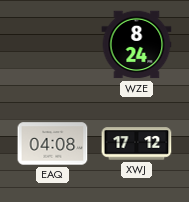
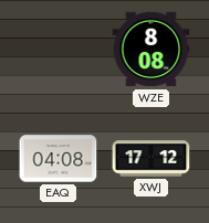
WZE: 8:24 -> 8:08
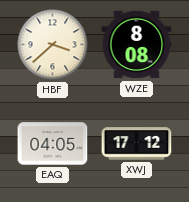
HBF: none -> 3:38
EAQ: 04:08 -> 04:05
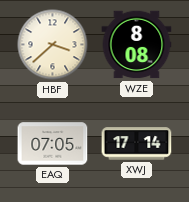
EAQ: 04:05 -> 07:05
XWJ: 17:12 -> 17:14
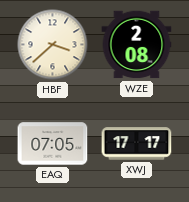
WZE: 8:08 -> 2:08
XWJ: 17:14 -> 17:17
